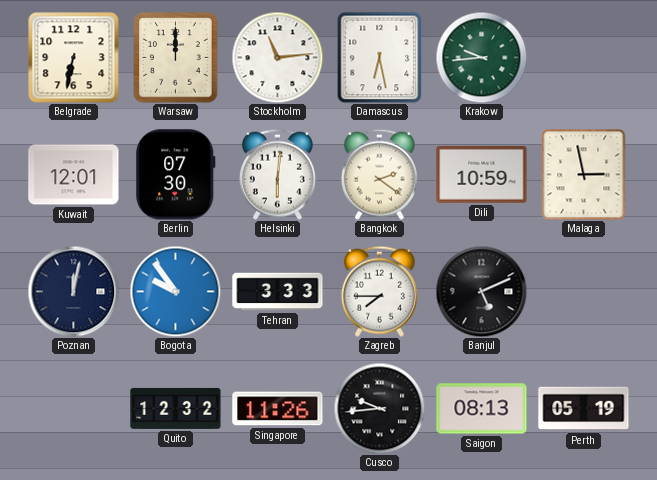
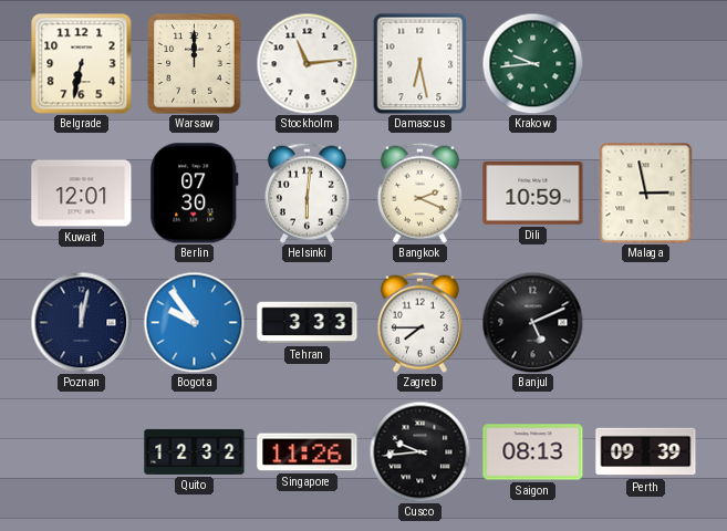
Bangkok: 2:21 -> 2:19
Perth: 05:19 -> 09:39
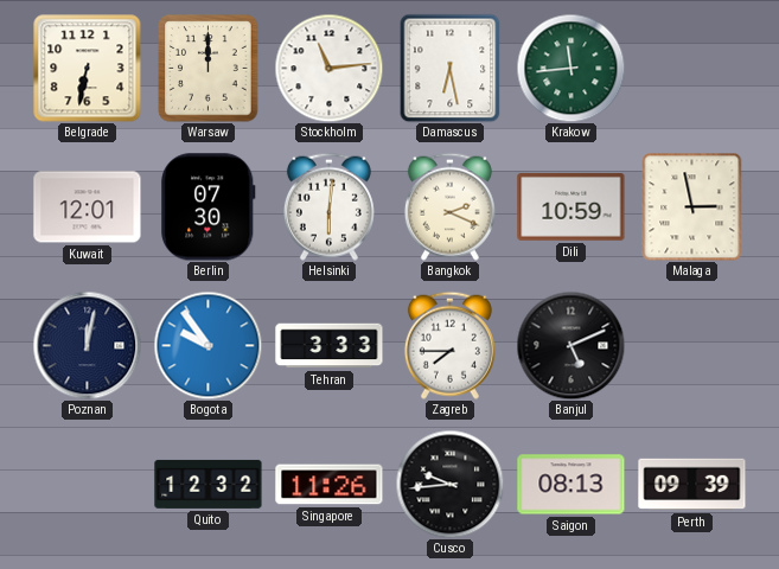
Krakow: 9:44 -> 11:44
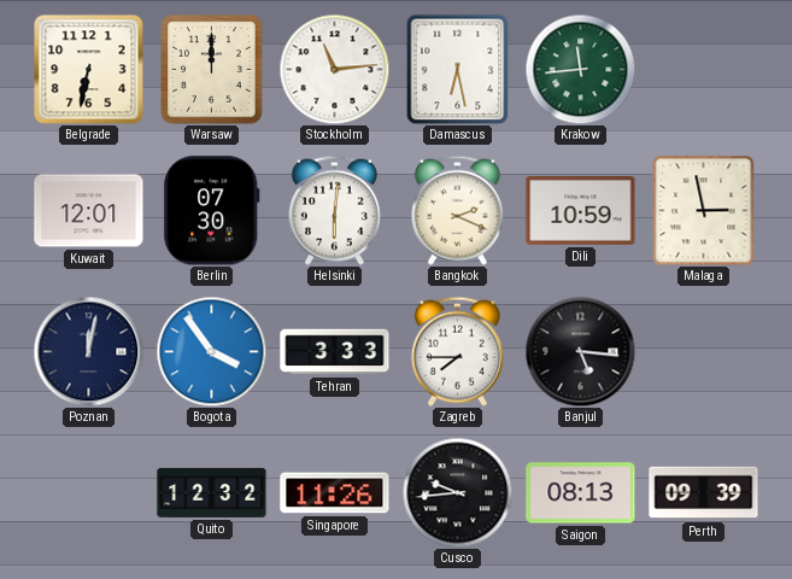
Bogota: 9:54 -> 3:54
Banjul: 5:11 -> 5:16
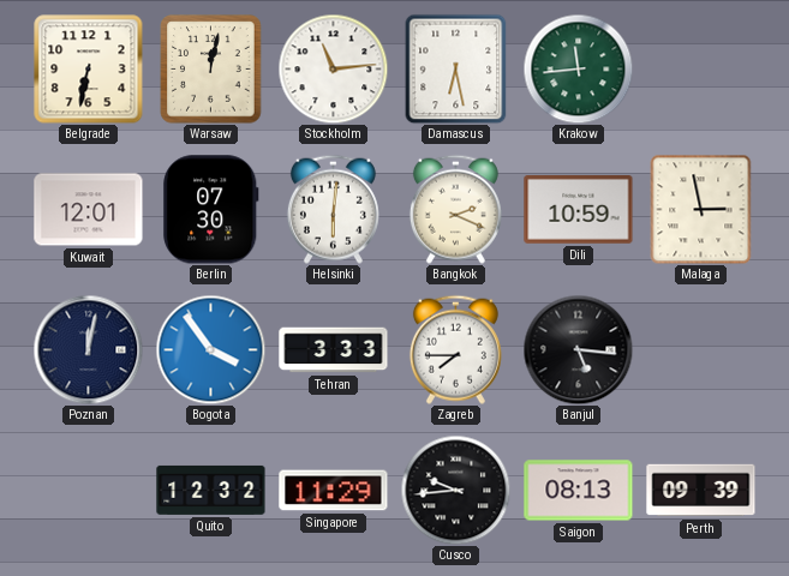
Warsaw: 12:00 -> 12:02
Singapore: 11:26 -> 11:29
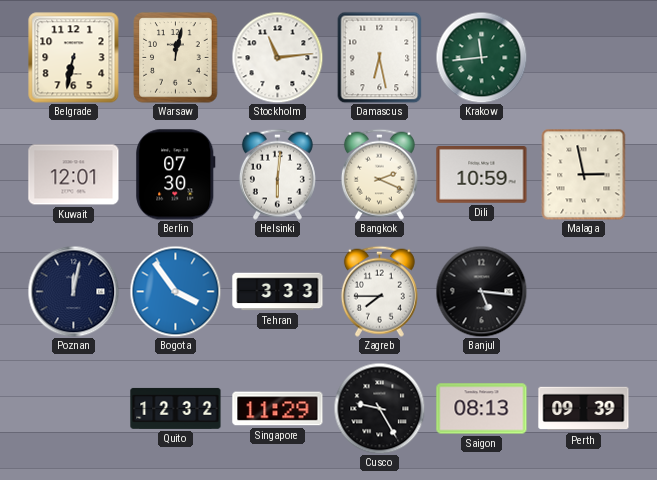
Cusco: 9:44 -> 9:25
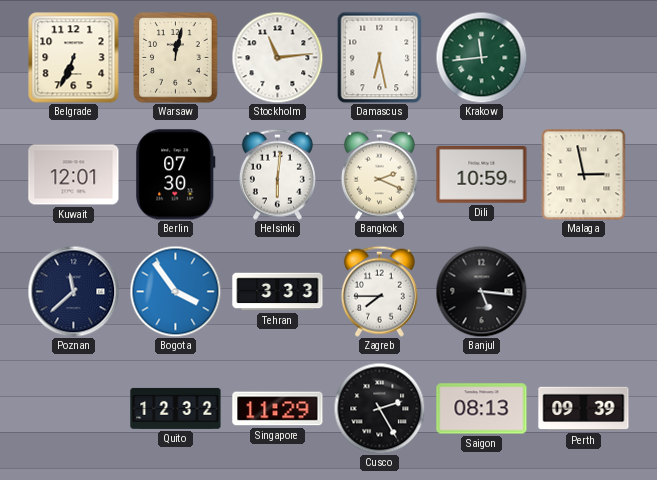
Belgrade: 6:32 -> 6:34
Poznan: 12:02 -> 11:38
Cusco: 9:25 -> 2:25
